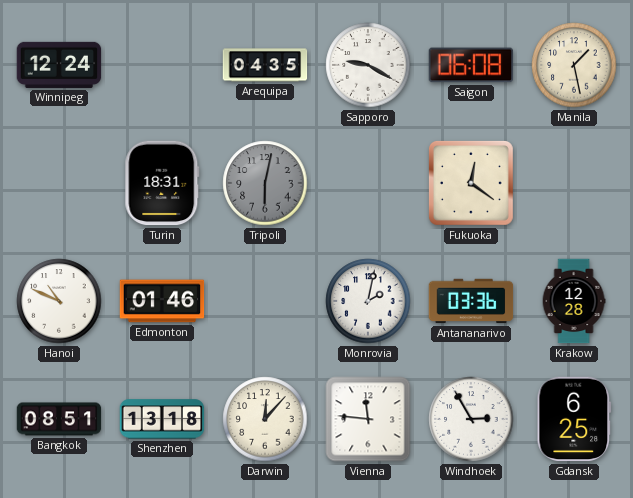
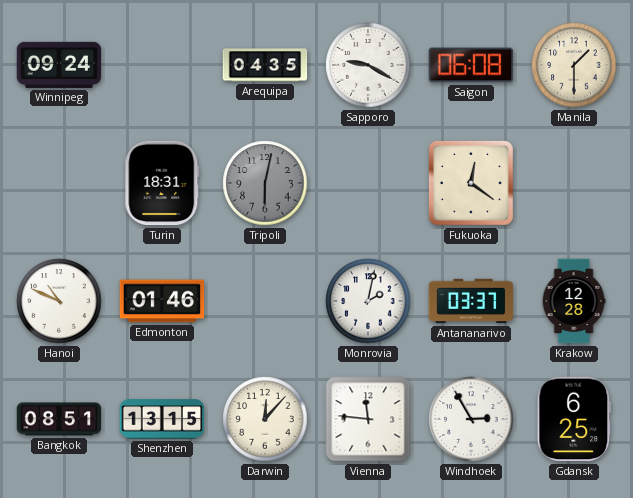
Winnipeg: 12:24 -> 09:24
Manila: 1:28 -> 1:30
Antananarivo: 03:36 -> 03:37
Shenzhen: 13:18 -> 13:15
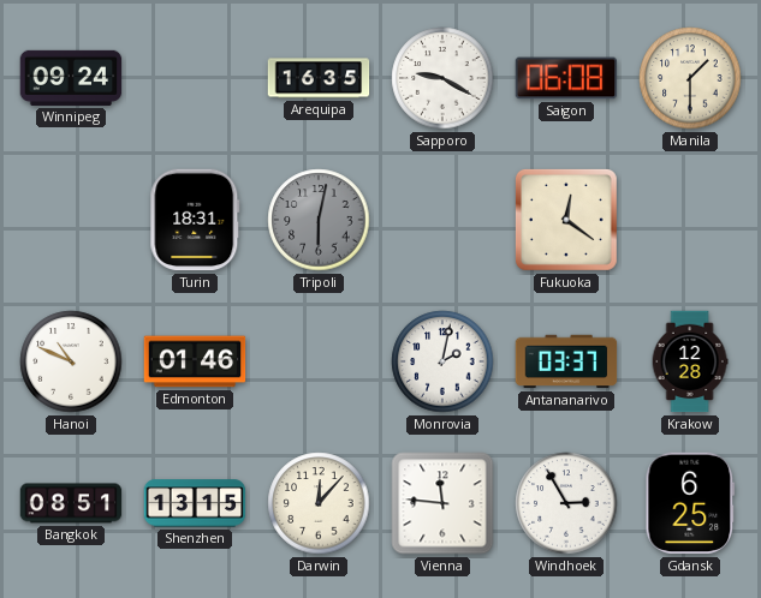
Arequipa: 04:35 -> 16:35
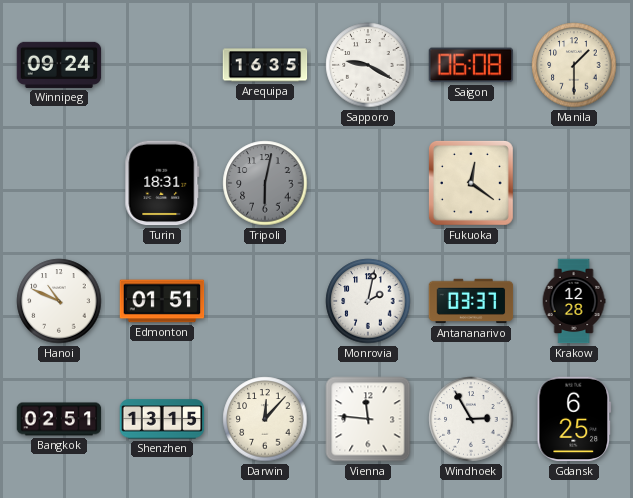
Edmonton: 01:46 -> 01:51
Bangkok: 08:51 -> 02:51
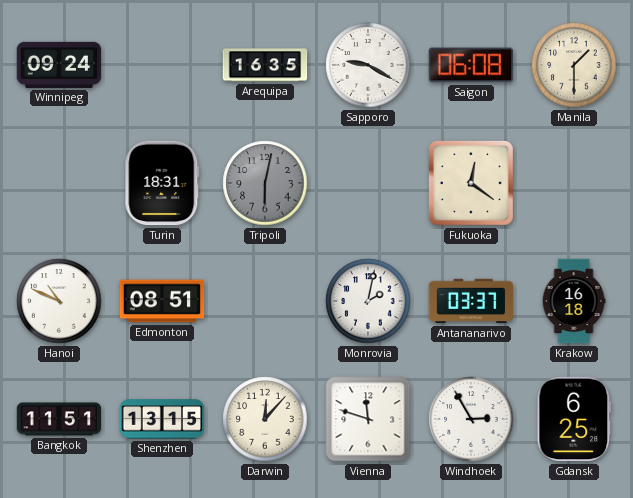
Edmonton: 01:51 -> 08:51
Krakow: 12:28 -> 16:18
Bangkok: 02:51 -> 11:51
Vienna: 11:46 -> 11:48
